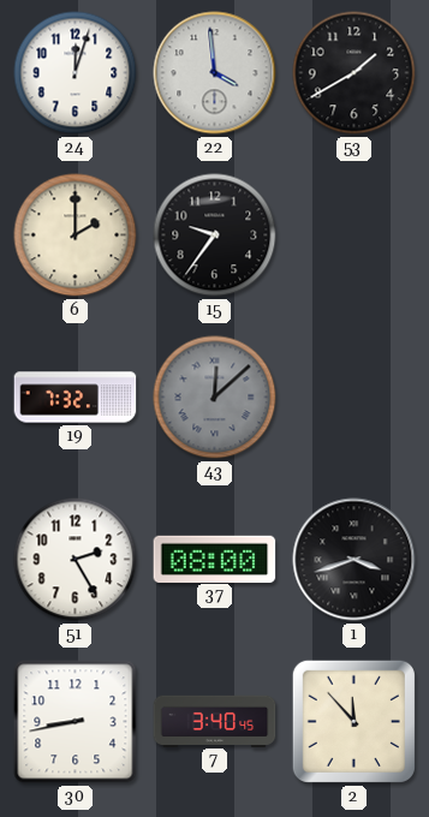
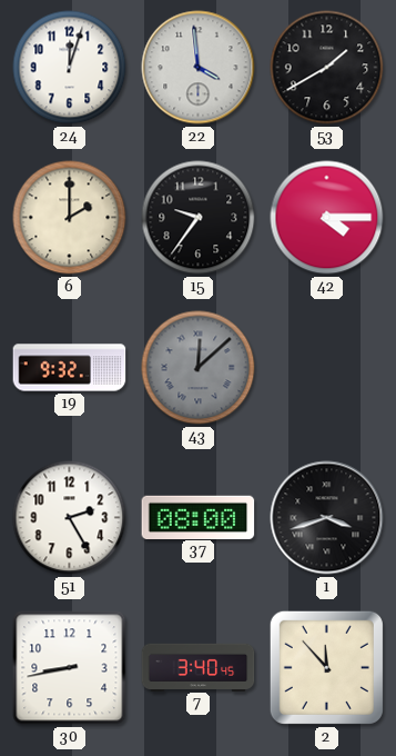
42: none -> 4:15
19: 7:32 -> 9:32
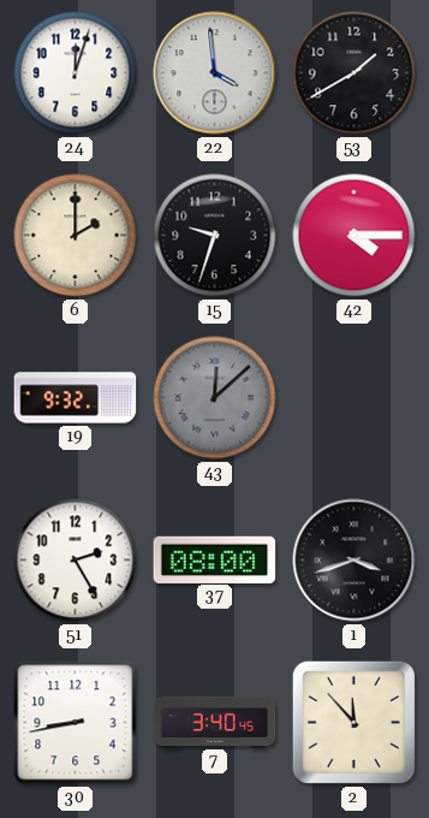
15: 9:36 -> 9:33
